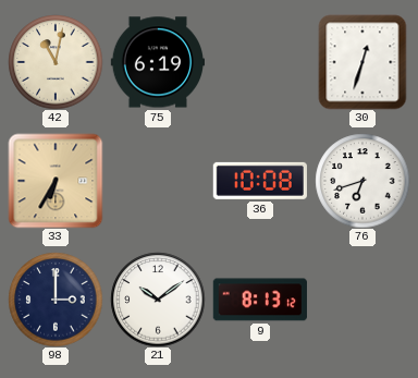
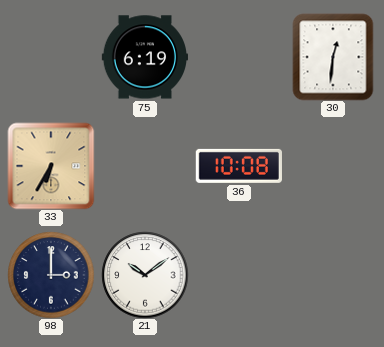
42: 11:02 -> none
30: 12:33 -> 12:31
76: 6:42 -> none
9: 8:13 -> none
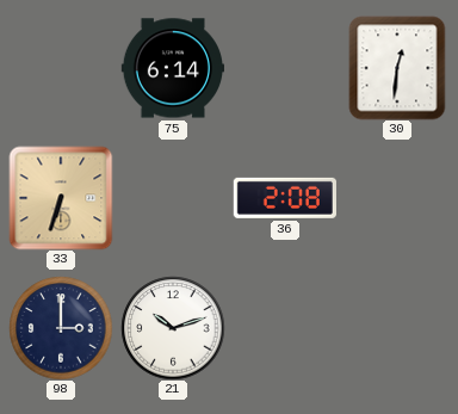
75: 6:19 -> 6:14
33: 6:35 -> 6:33
36: 10:08 -> 2:08
21: 10:09 -> 10:12
